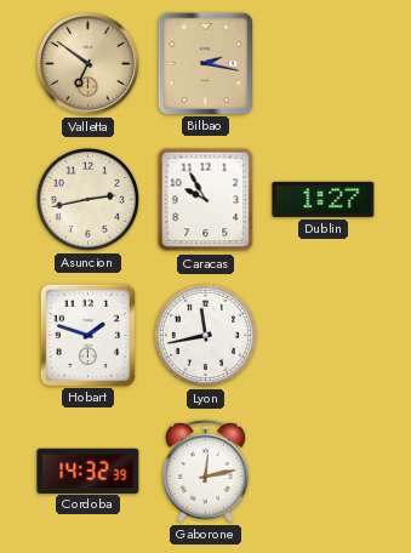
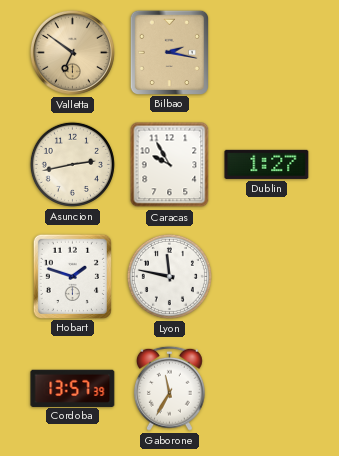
Lyon: 11:43 -> 11:47
Cordoba: 14:32 -> 13:57
Gaborone: 12:13 -> 11:35
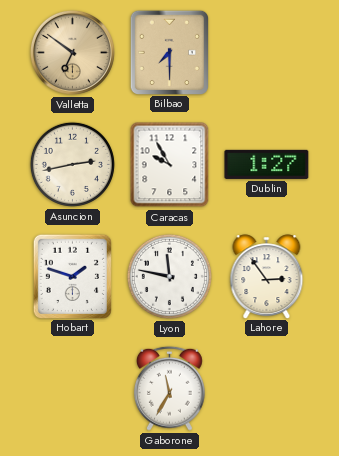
Bilbao: 2:17 -> 7:30
Lahore: none -> 2:54
Cordoba: 13:57 -> none
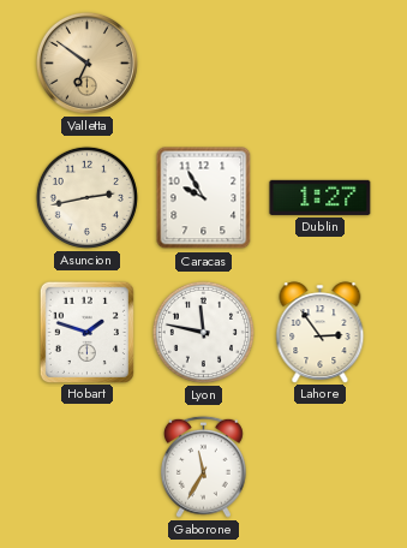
Bilbao: 7:30 -> none
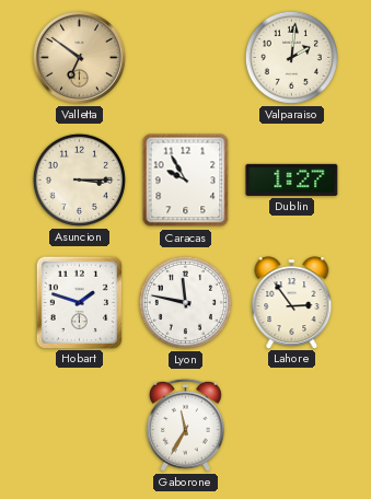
Valparaiso: none -> 2:01
Asuncion: 2:43 -> 3:15
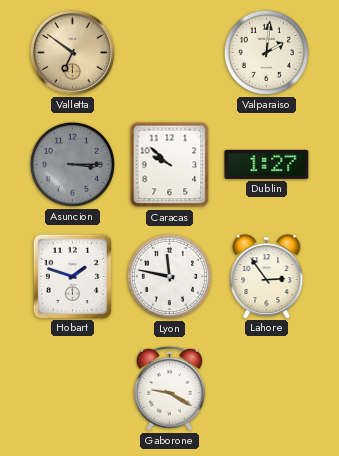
Asuncion dial: cream -> grey
Caracas: 9:55 -> 9:52
Gaborone: 11:35 -> 9:20
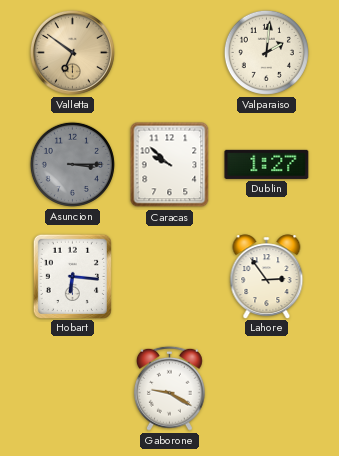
Hobart: 1:48 -> 6:16
Lyon: 11:47 -> none
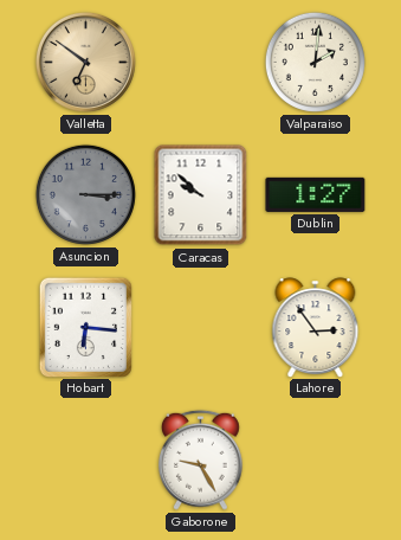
Gaborone: 9:20 -> 9:25
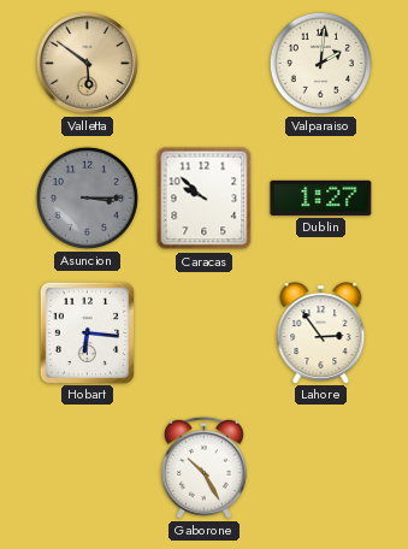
Valletta: 6:51 -> 5:51
Gaborone: 9:25 -> 10:25
